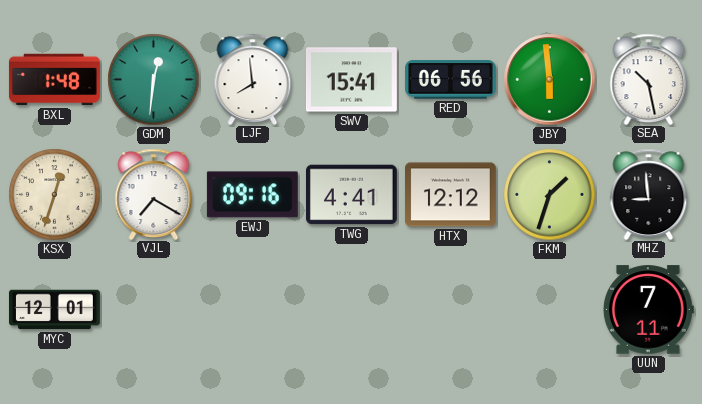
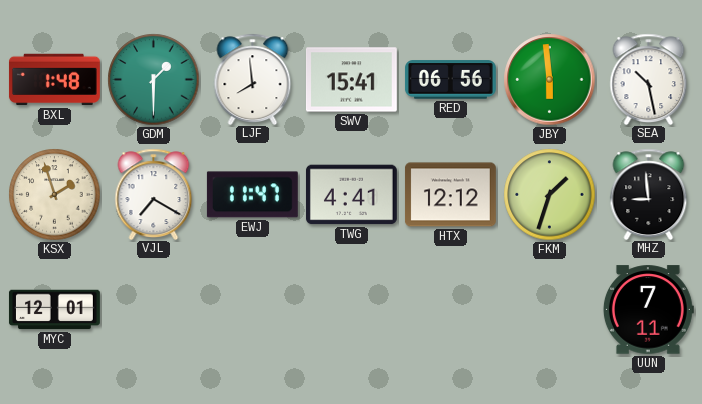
GDM: 12:31 -> 1:30
KSX: 12:33 -> 1:57
EWJ: 09:16 -> 11:47
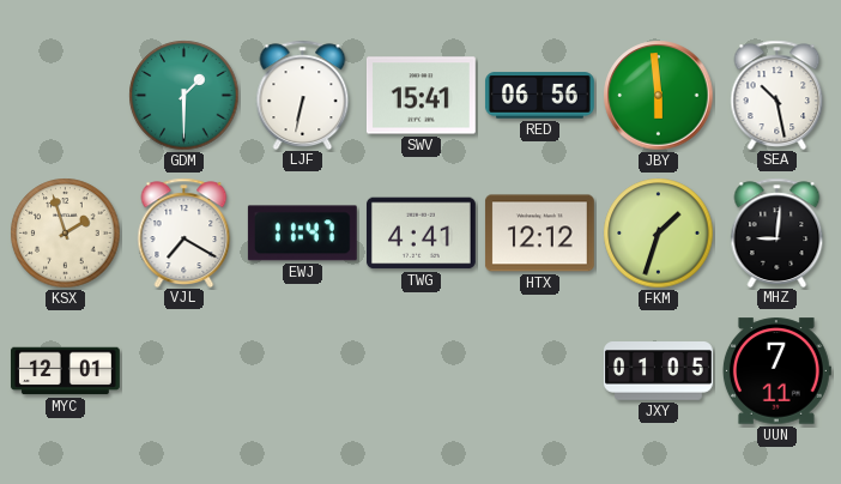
BXL: 1:48 -> none
LJF: 7:59 -> 6:32
MHZ: 8:59 -> 9:01
JXY: none -> 01:05
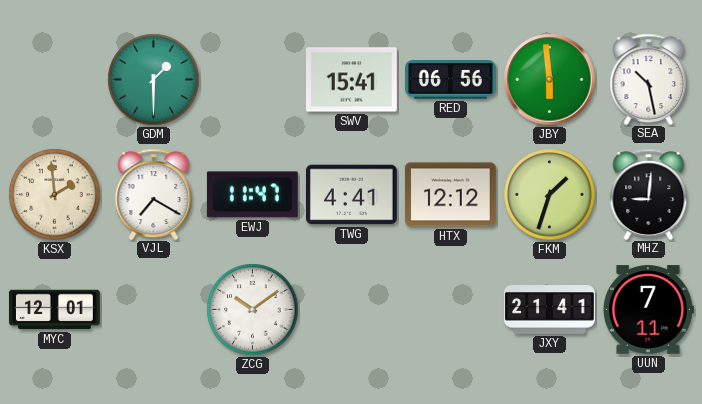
LJF: 6:32 -> none
KSX: 1:57 -> 1:59
ZCG: none -> 10:09
JXY: 01:05 -> 21:41
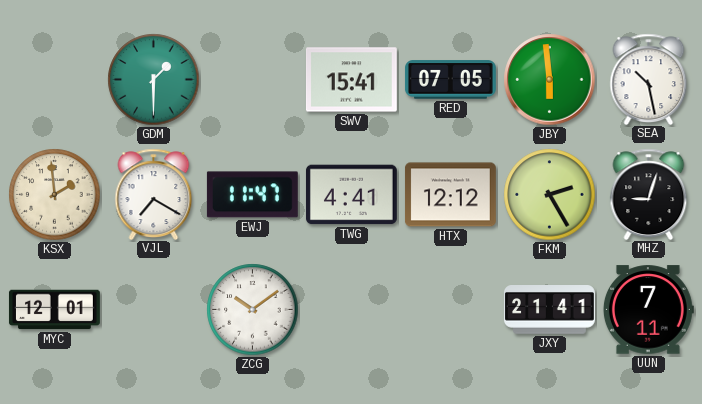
RED: 06:56 -> 07:05
FKM: 1:33 -> 2:25
MHZ: 9:01 -> 9:03
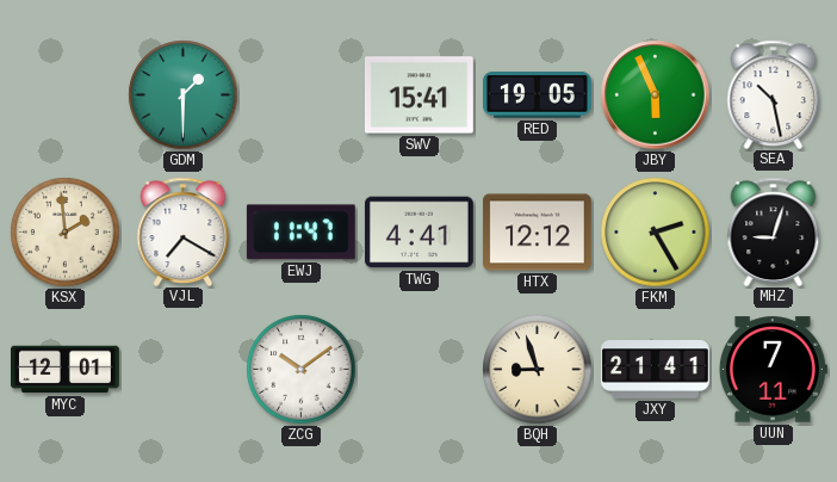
RED: 07:05 -> 19:05
JBY: 5:59 -> 5:56
BQH: none -> 8:57
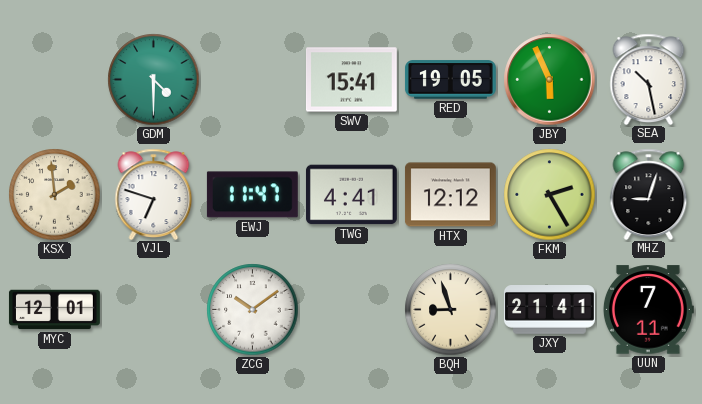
GDM: 1:30 -> 4:30
VJL: 7:20 -> 6:48
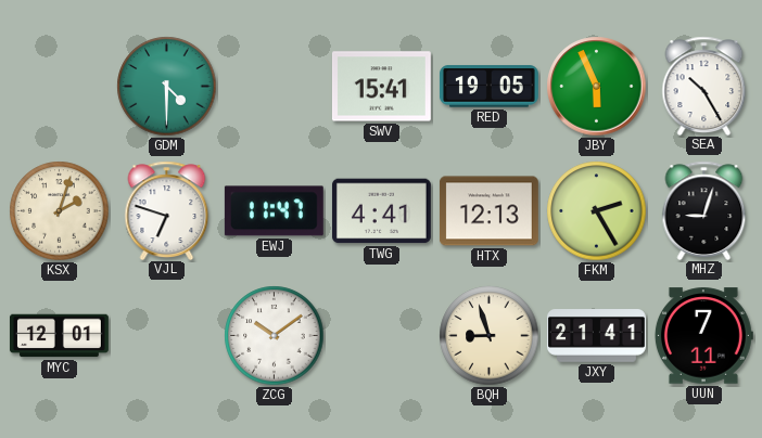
SEA: 10:28 -> 10:25
KSX: 1:59 -> 2:03
HTX: 12:12 -> 12:13
